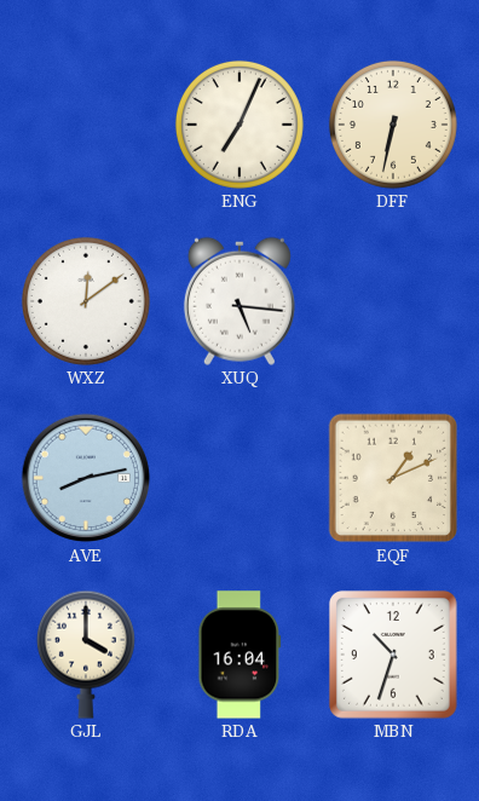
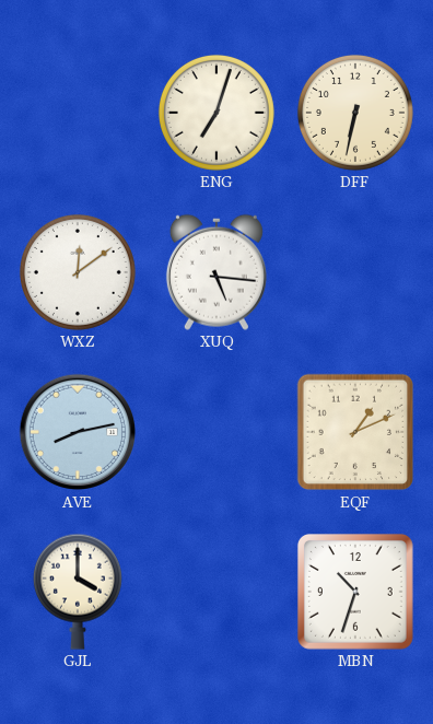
ENG: 7:04 -> 7:03
RDA: 16:04 -> none
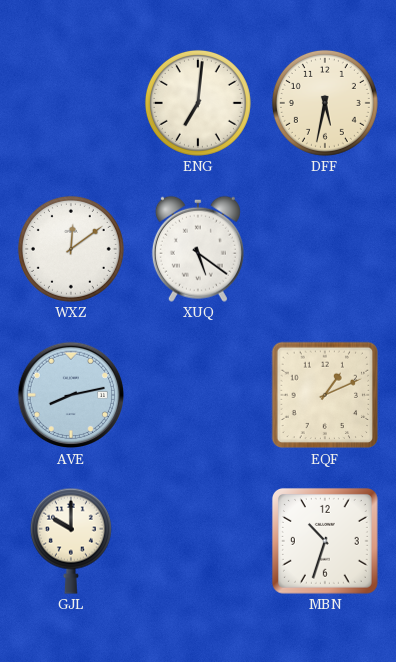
ENG: 7:03 -> 7:01
DFF: 6:32 -> 5:32
XUQ: 5:16 -> 5:21
GJL: 4:00 -> 10:00
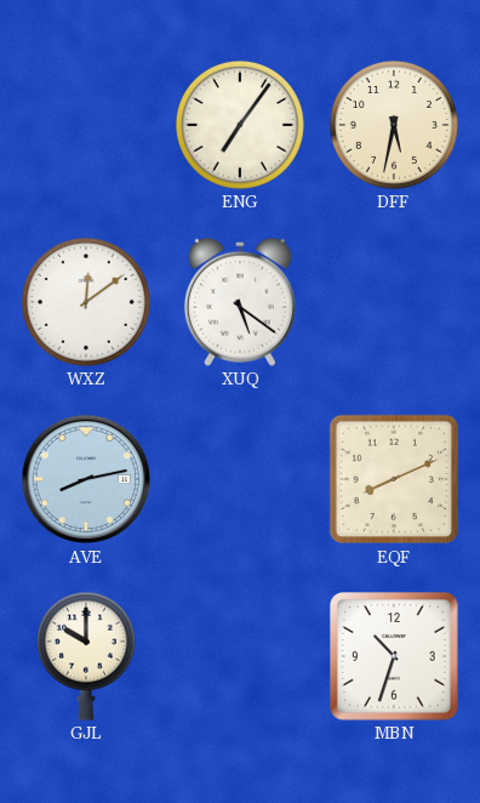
ENG: 7:01 -> 7:06
EQF: 1:11 -> 8:11
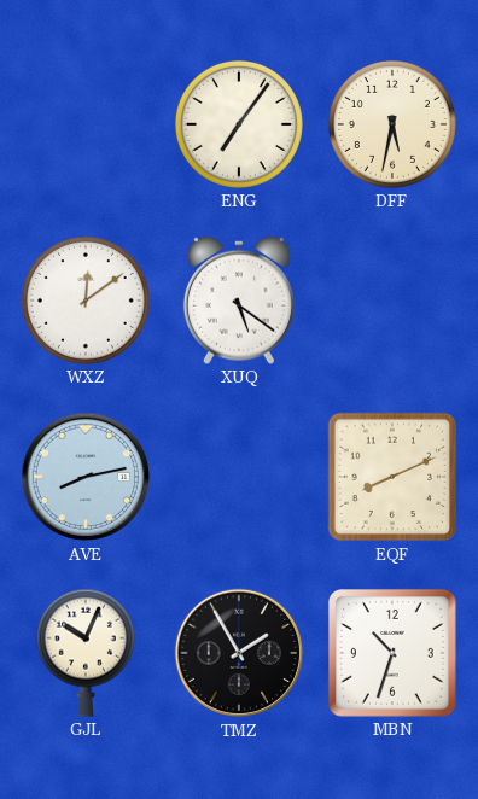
GJL: 10:00 -> 10:04
TMZ: none -> 1:55
